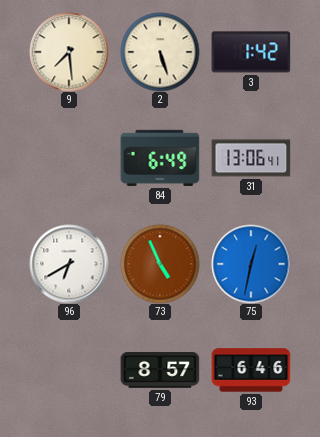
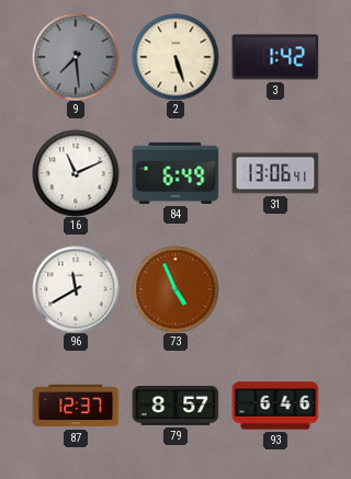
9 dial: cream -> grey
16: none -> 11:11
96: 6:40 -> 11:40
75: 12:32 -> none
87: none -> 12:37
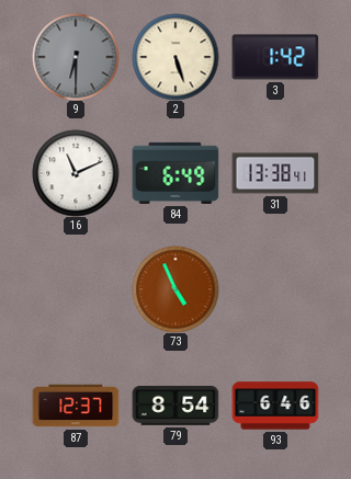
9: 7:29 -> 6:30
31: 13:06 -> 13:38
96: 11:40 -> none
79: 8:57 -> 8:54
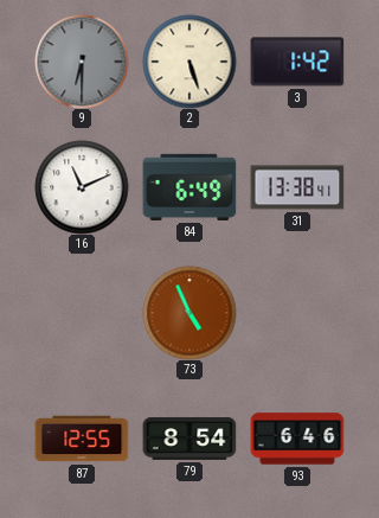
87: 12:37 -> 12:55
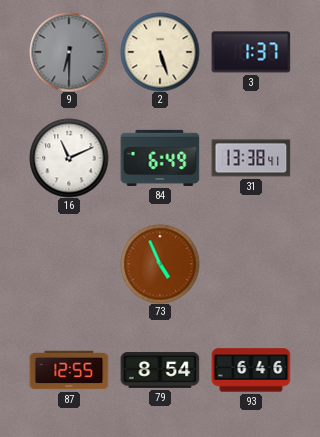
3: 1:42 -> 1:37
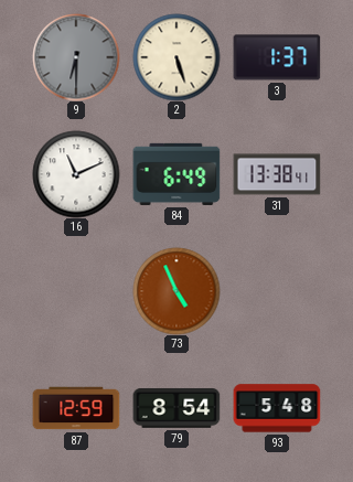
87: 12:55 -> 12:59
93: 6:46 -> 5:48
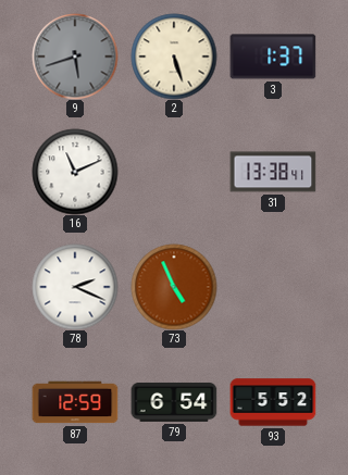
9: 6:30 -> 5:42
84: 6:49 -> none
78: none -> 2:19
79: 8:54 -> 6:54
93: 5:48 -> 5:52
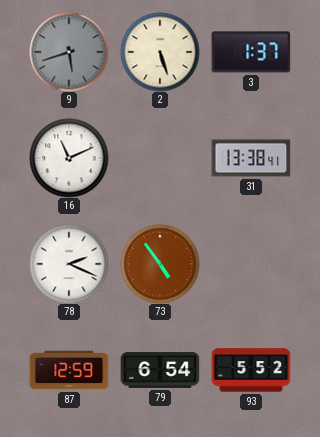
73: 4:56 -> 4:54
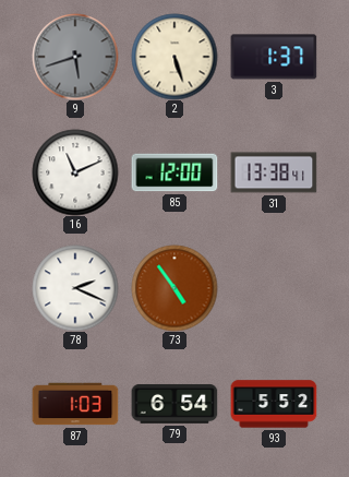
85: none -> 12:00
87: 12:59 -> 1:03
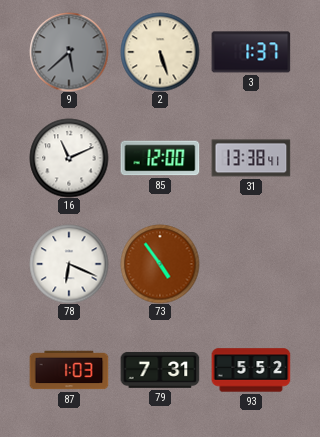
9: 5:42 -> 5:38
78: 2:19 -> 6:19
79: 6:54 -> 7:31
